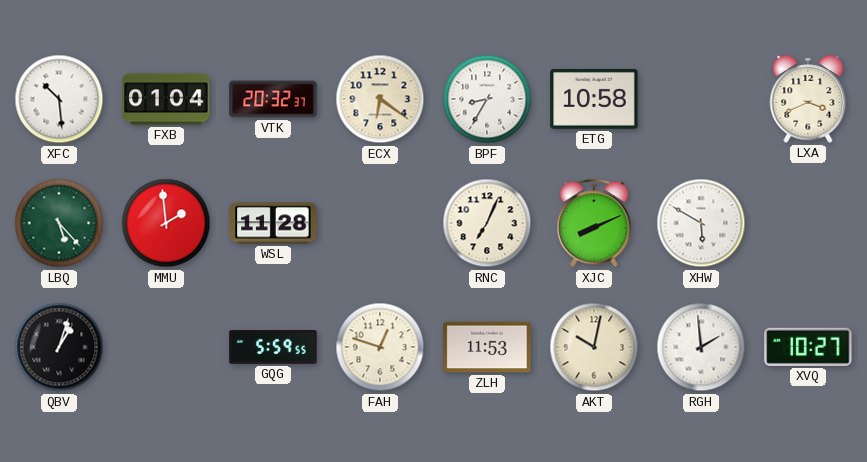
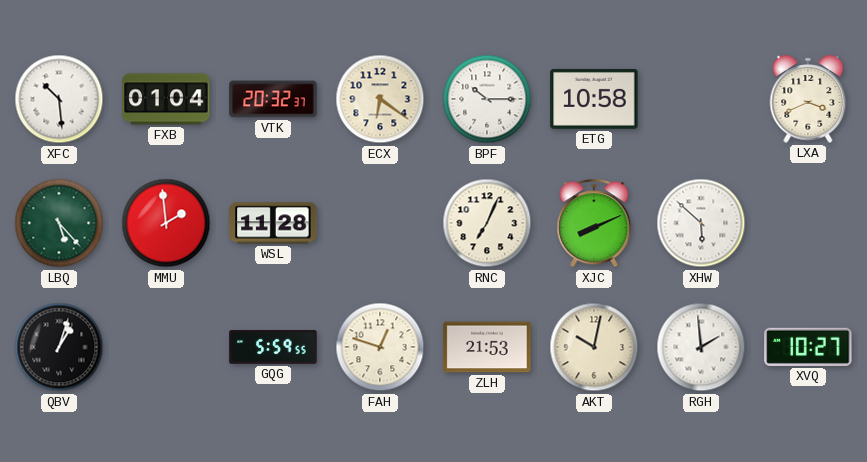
BPF: 8:35 -> 10:15
XHW: 5:50 -> 5:52
ZLH: 11:53 -> 21:53
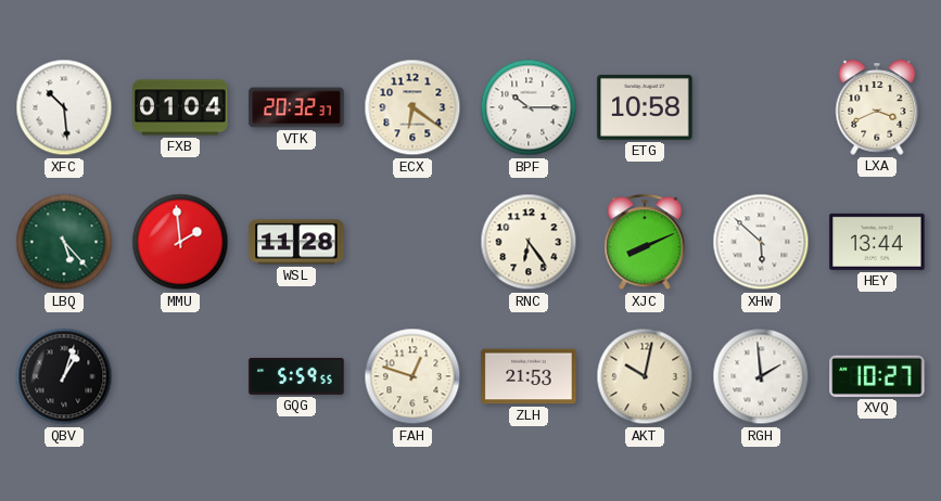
RNC: 7:04 -> 6:24
HEY: none -> 13:44
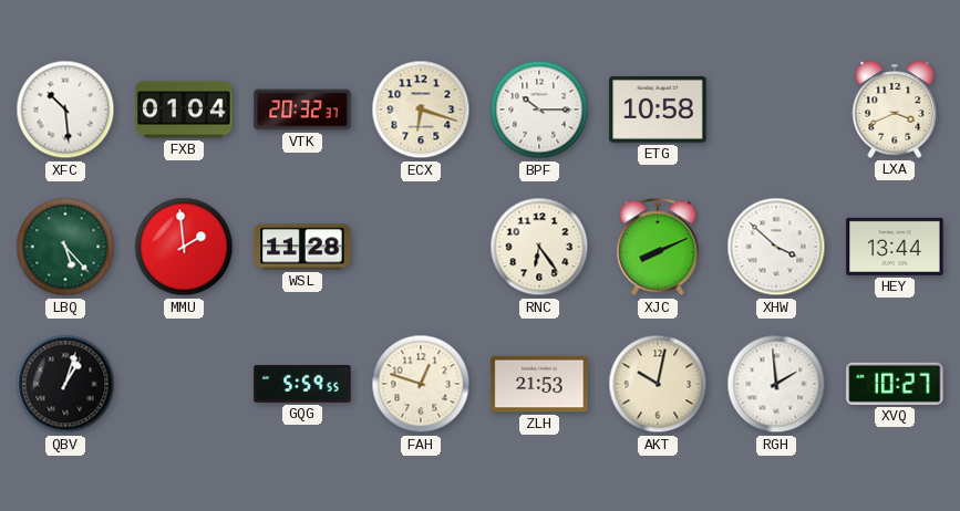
ECX: 6:21 -> 6:18
XHW: 5:52 -> 3:52
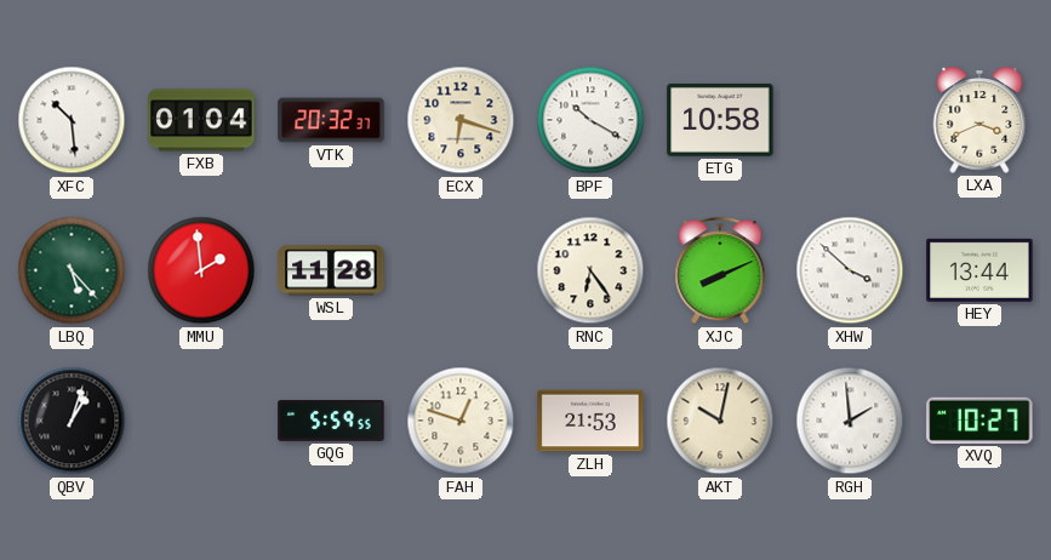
BPF: 10:15 -> 10:20
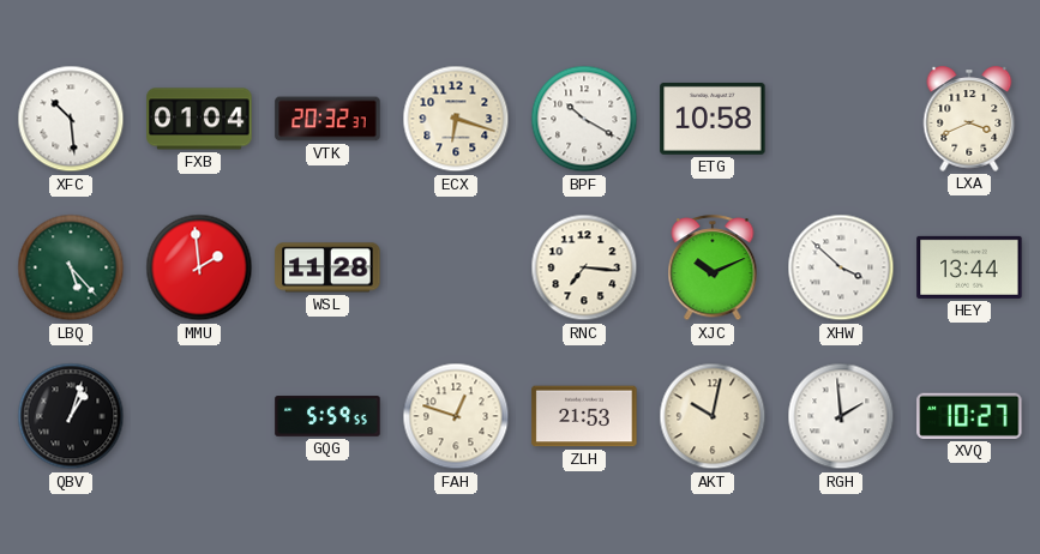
RNC: 6:24 -> 7:16
XJC: 8:11 -> 10:11
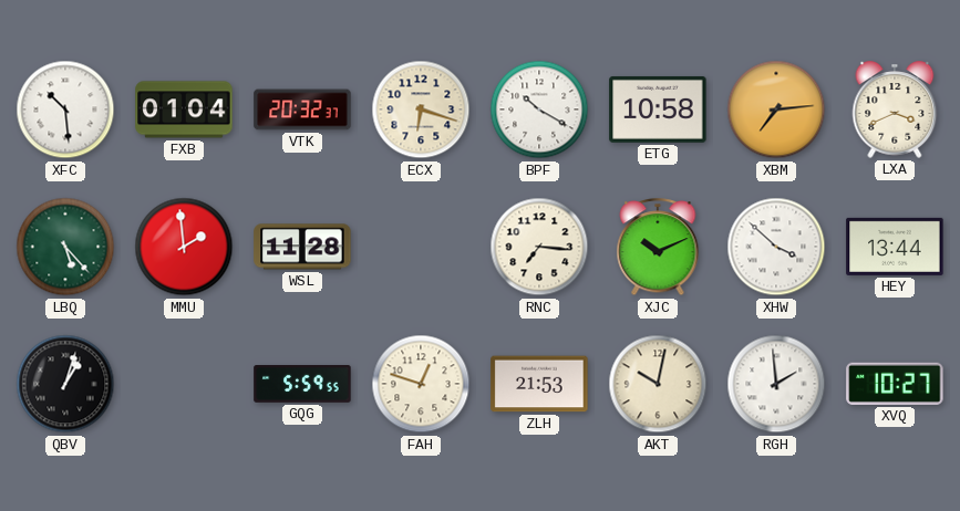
XBM: none -> 7:14
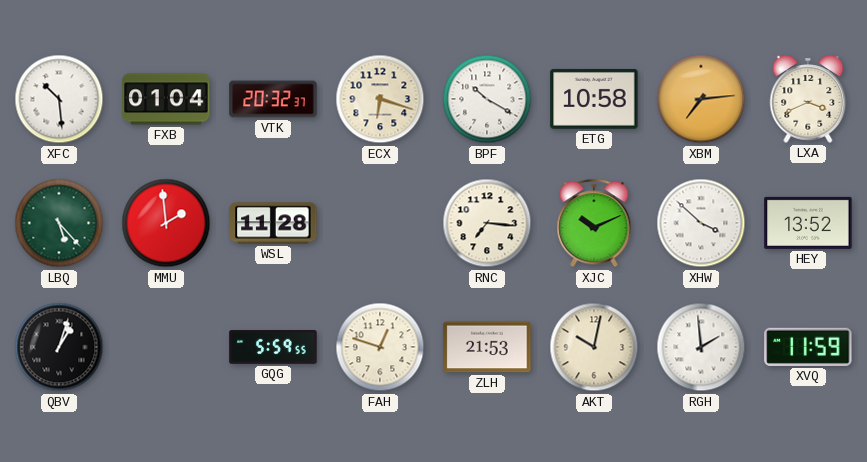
HEY: 13:44 -> 13:52
XVQ: 10:27 -> 11:59
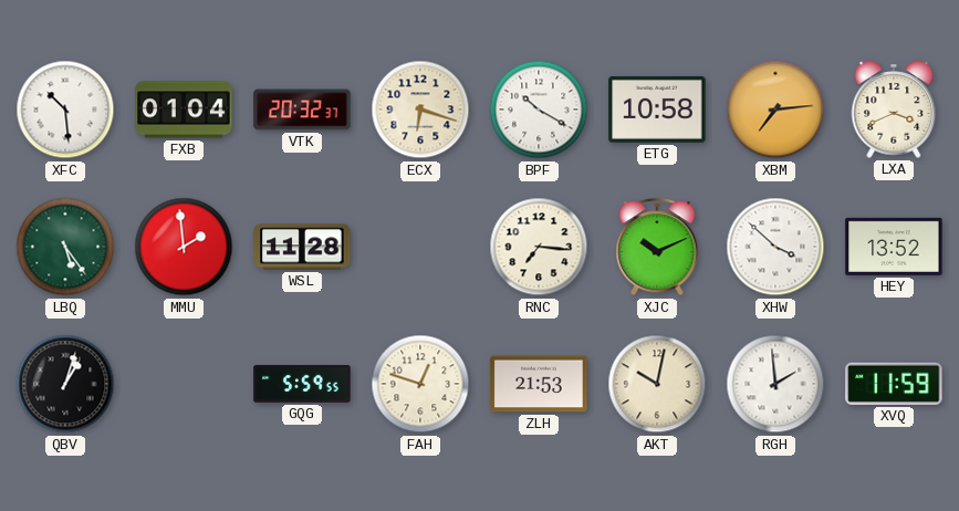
LBQ: 5:23 -> 5:24
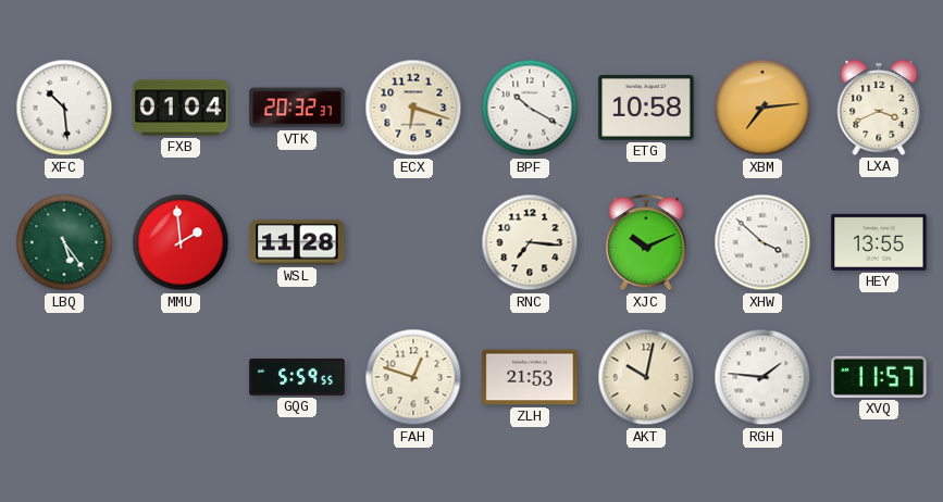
HEY: 13:52 -> 13:55
QBV: 1:03 -> none
RGH: 1:59 -> 1:46
XVQ: 11:59 -> 11:57
